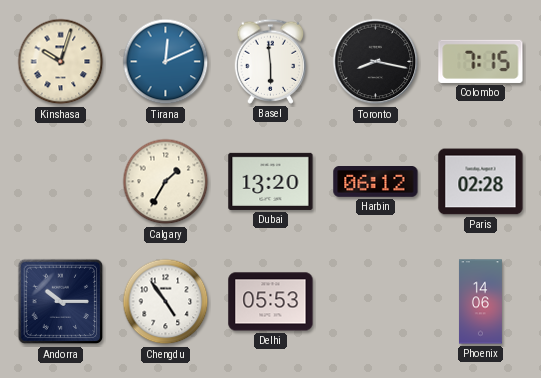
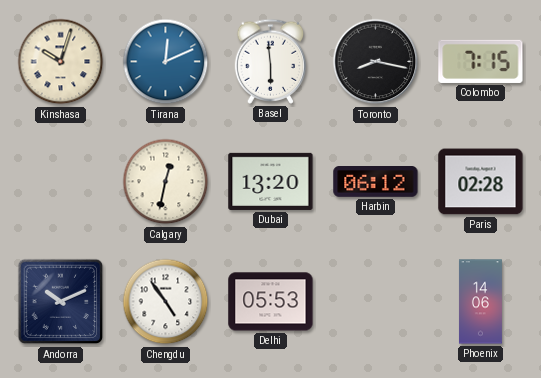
Calgary: 1:35 -> 12:32
Andorra: 10:15 -> 10:11
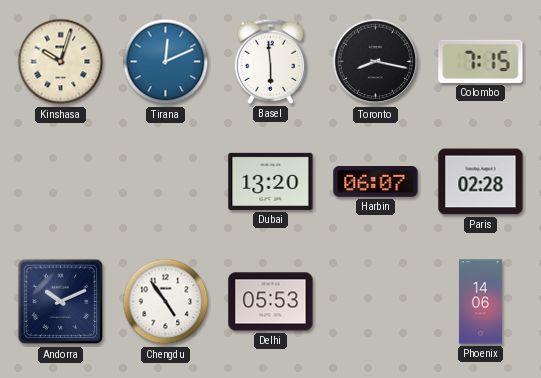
Calgary: 12:32 -> none
Harbin: 06:12 -> 06:07
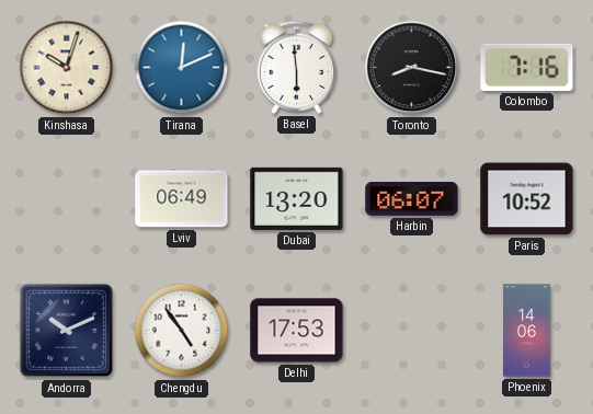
Colombo: 7:15 -> 7:16
Lviv: none -> 06:49
Paris: 02:28 -> 10:52
Delhi: 05:53 -> 17:53
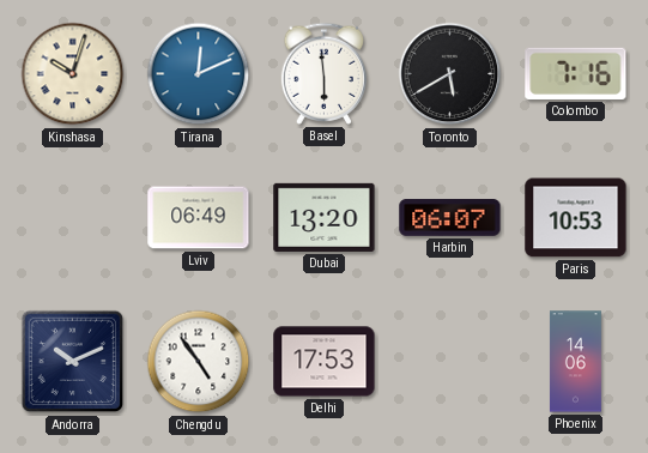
Toronto: 8:17 -> 5:40
Paris: 10:52 -> 10:53
